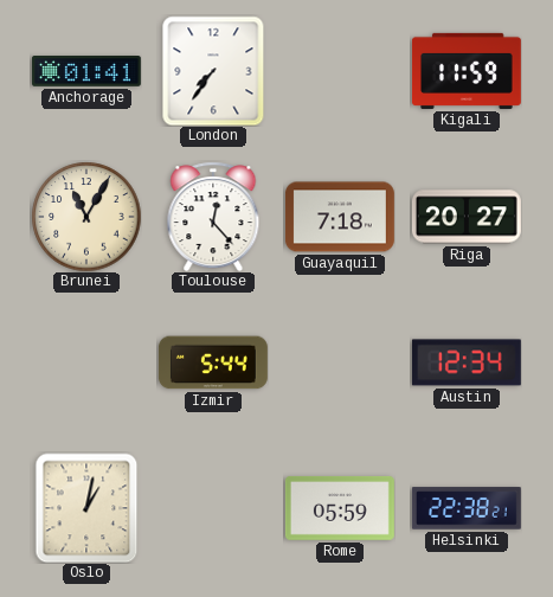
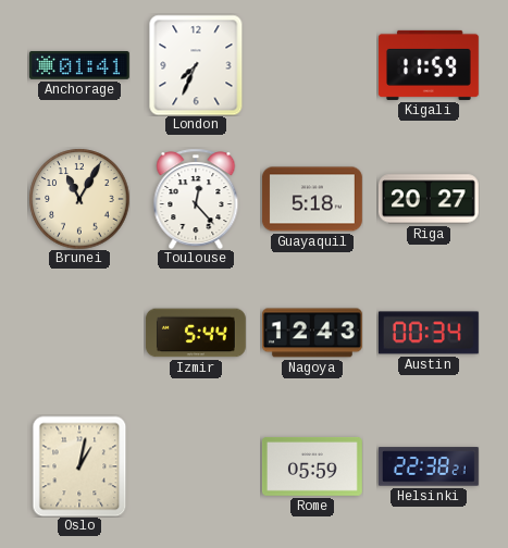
London: 7:36 -> 7:34
Guayaquil: 7:18 -> 5:18
Nagoya: none -> 12:43
Austin: 12:34 -> 00:34
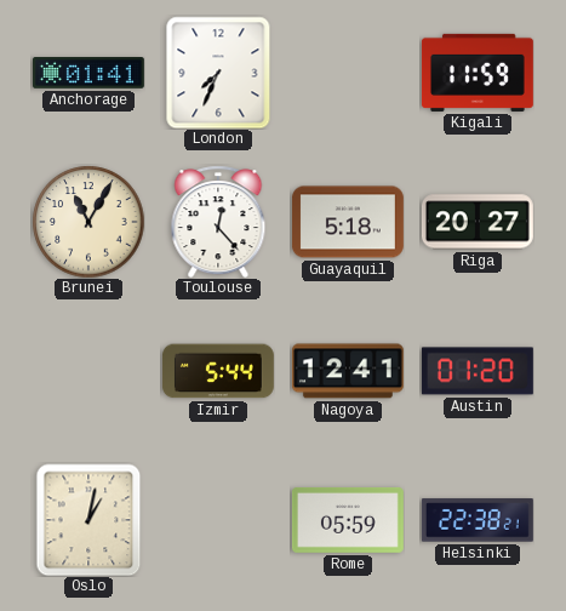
Nagoya: 12:43 -> 12:41
Austin: 00:34 -> 01:20
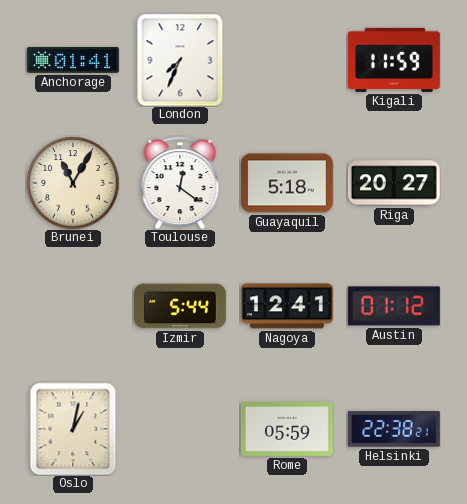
Toulouse: 12:23 -> 12:21
Austin: 01:20 -> 01:12
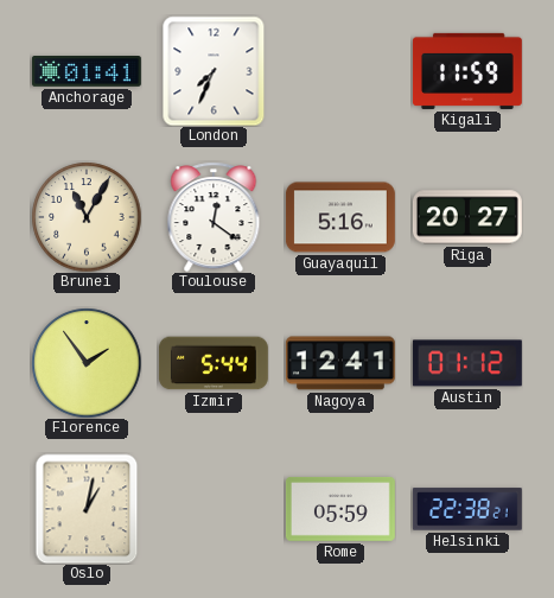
Guayaquil: 5:18 -> 5:16
Florence: none -> 1:54
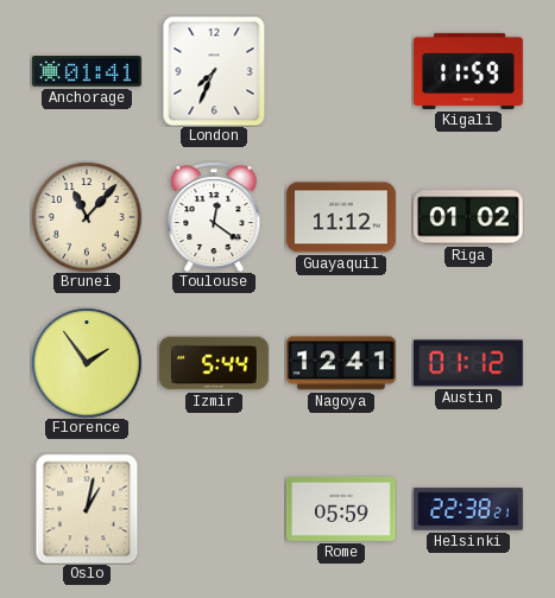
Brunei: 11:05 -> 11:07
Guayaquil: 5:16 -> 11:12
Riga: 20:27 -> 01:02
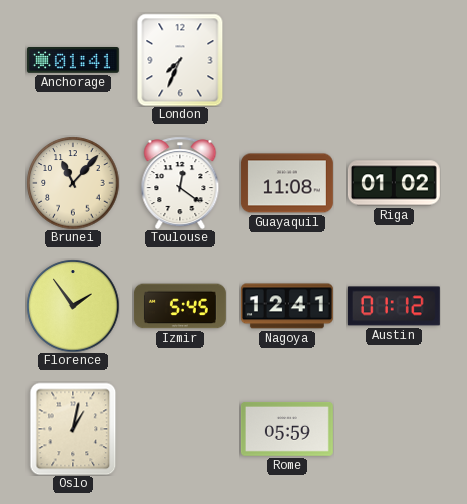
Kigali: 11:59 -> none
Guayaquil: 11:12 -> 11:08
Izmir: 5:44 -> 5:45
Helsinki: 22:38 -> none
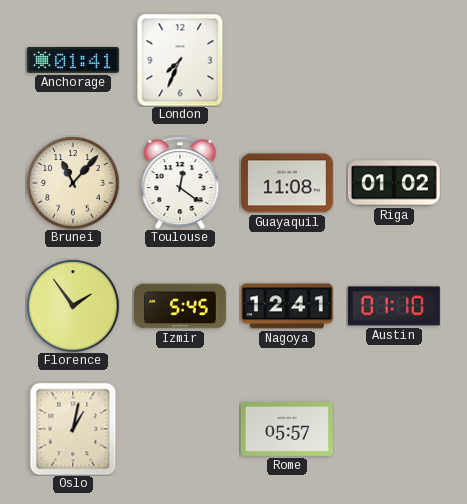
Austin: 01:12 -> 01:10
Rome: 05:59 -> 05:57
